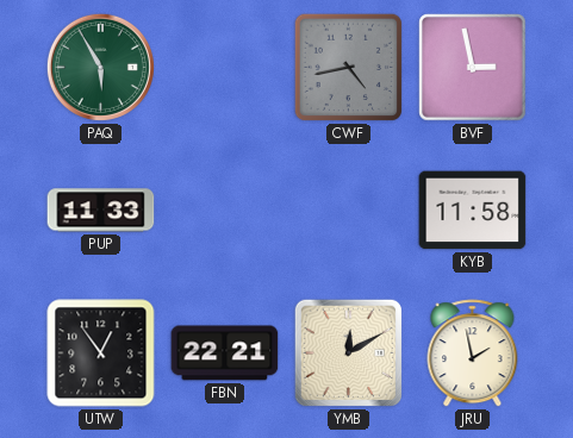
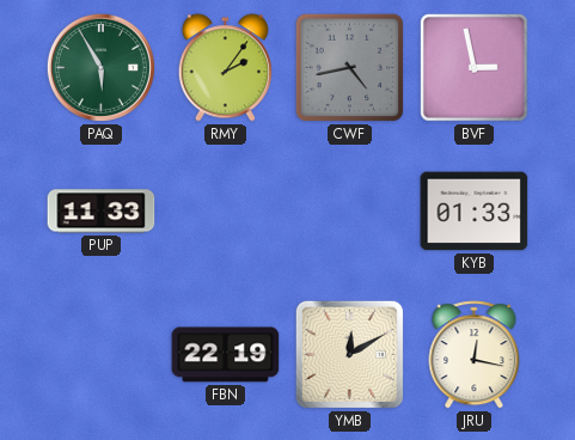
RMY: none -> 2:06
KYB: 11:58 -> 01:33
UTW: 12:54 -> none
FBN: 22:21 -> 22:19
JRU: 1:58 -> 12:17
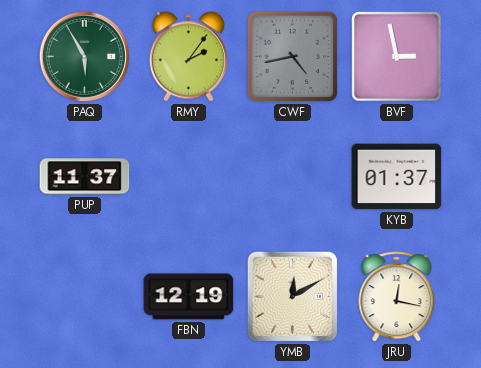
PUP: 11:33 -> 11:37
KYB: 01:33 -> 01:37
FBN: 22:19 -> 12:19
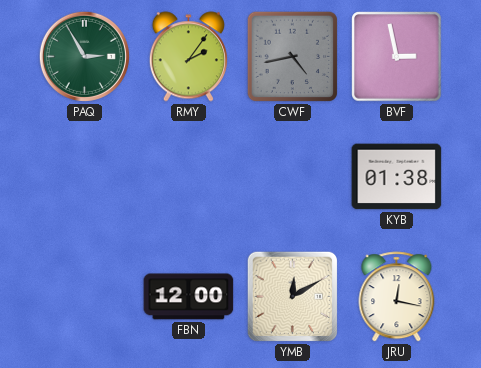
PAQ: 5:55 -> 2:55
PUP: 11:37 -> none
KYB: 01:37 -> 01:38
FBN: 12:19 -> 12:00
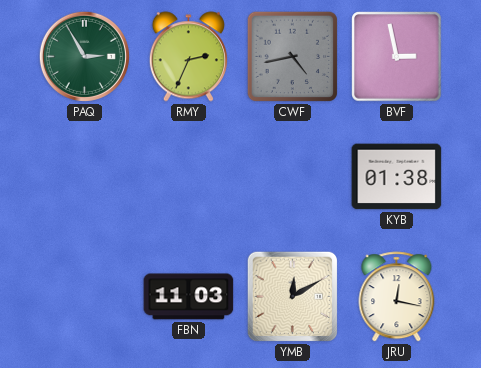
RMY: 2:06 -> 2:34
FBN: 12:00 -> 11:03
